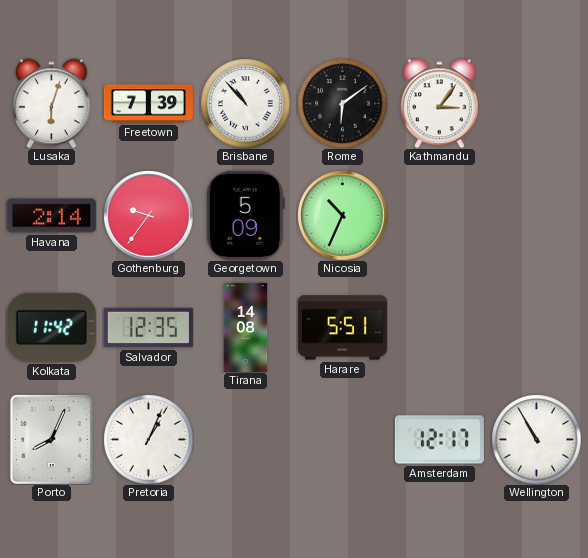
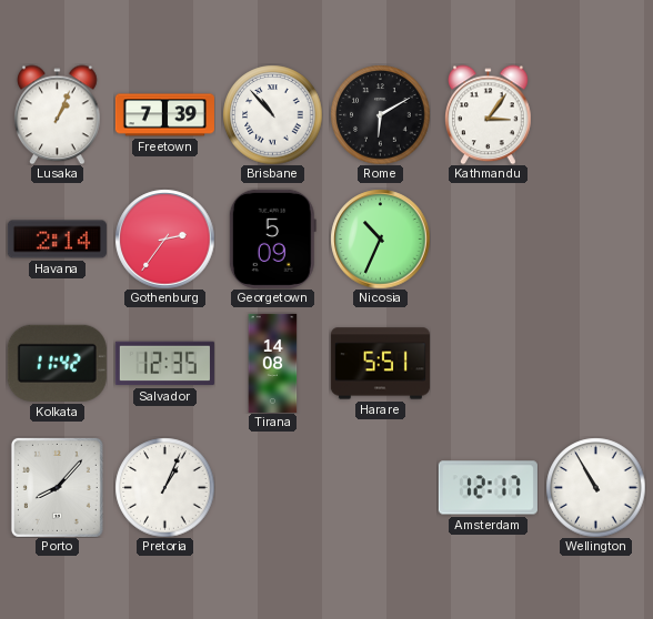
Lusaka: 6:03 -> 1:04
Rome: 6:09 -> 6:10
Gothenburg: 9:36 -> 2:36
Porto: 8:04 -> 8:07
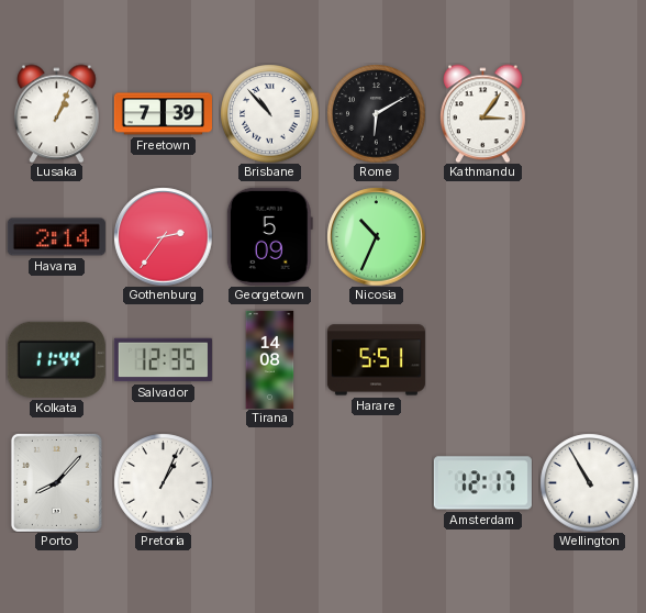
Kolkata: 11:42 -> 11:44
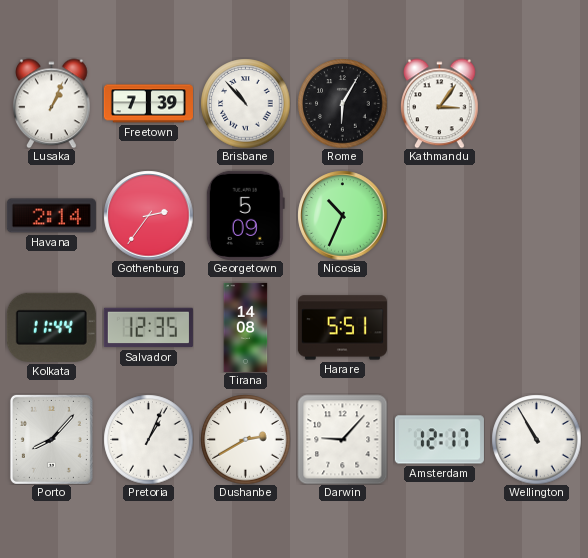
Rome: 6:10 -> 6:05
Dushanbe: none -> 2:40
Darwin: none -> 9:07
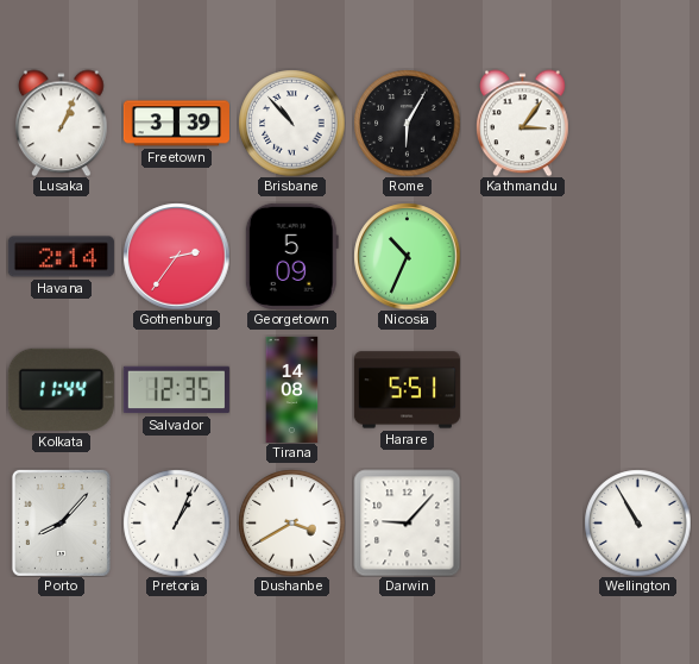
Freetown: 7:39 -> 3:39
Dushanbe: 2:40 -> 3:40
Amsterdam: 12:17 -> none
